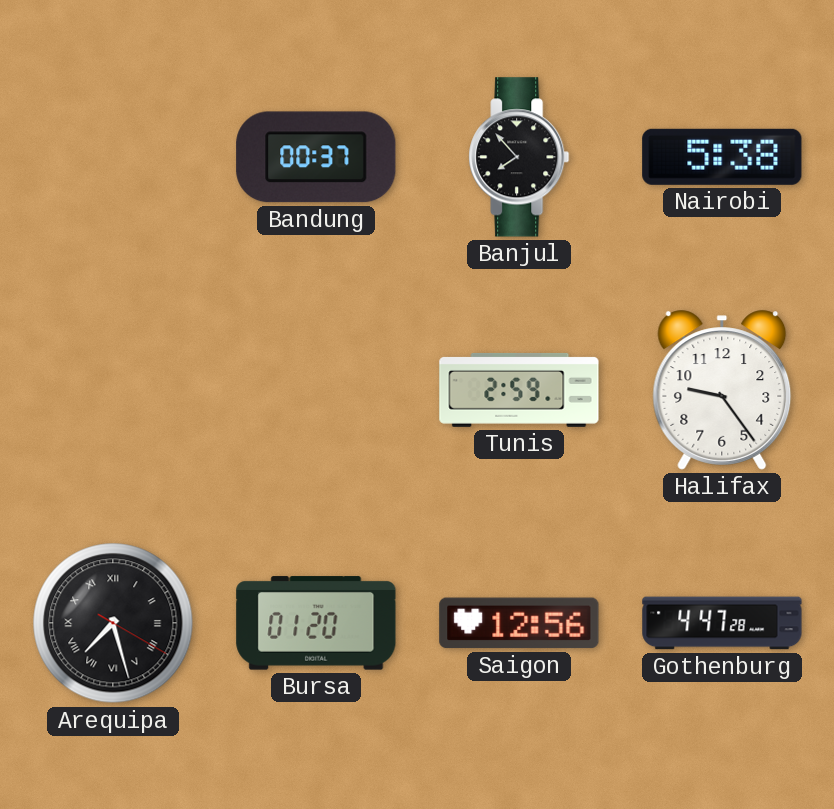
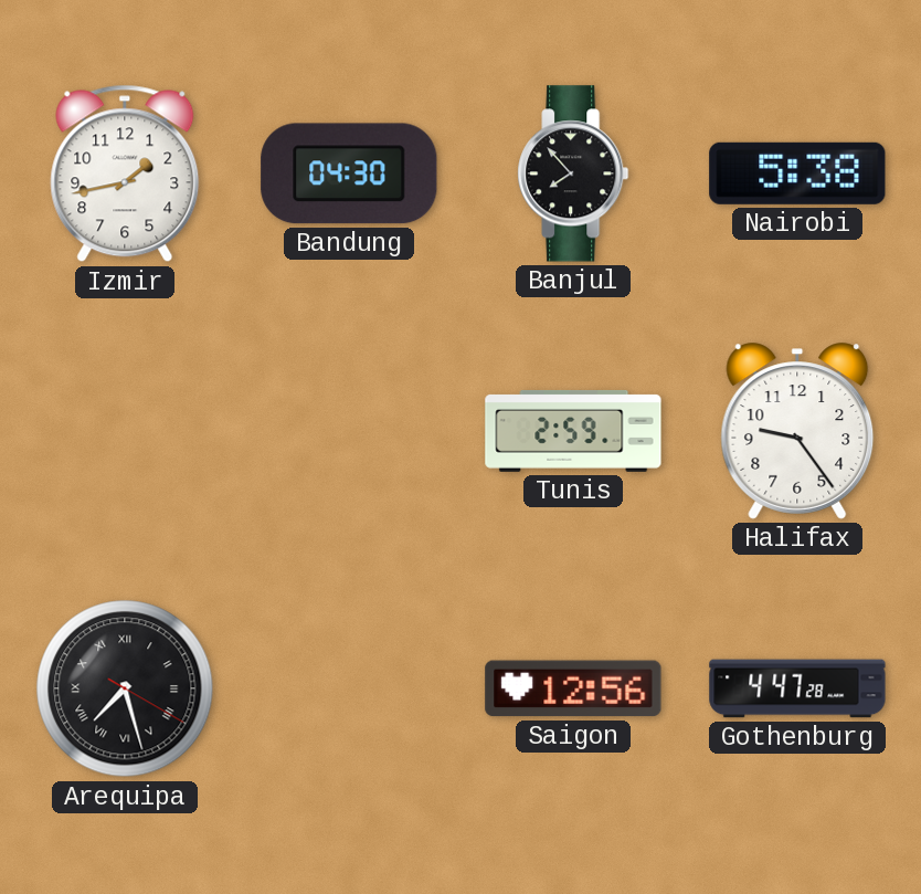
Izmir: none -> 1:43
Bandung: 00:37 -> 04:30
Bursa: 01:20 -> none
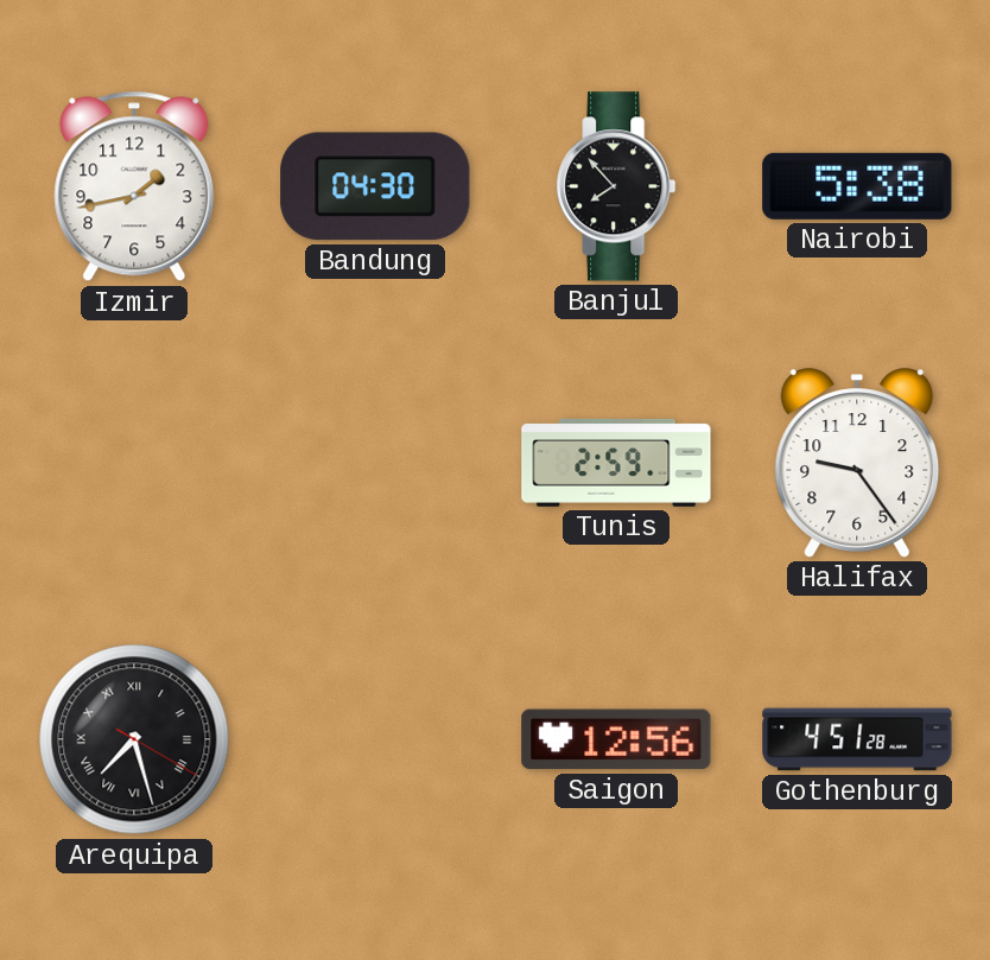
Gothenburg: 4:47 -> 4:51
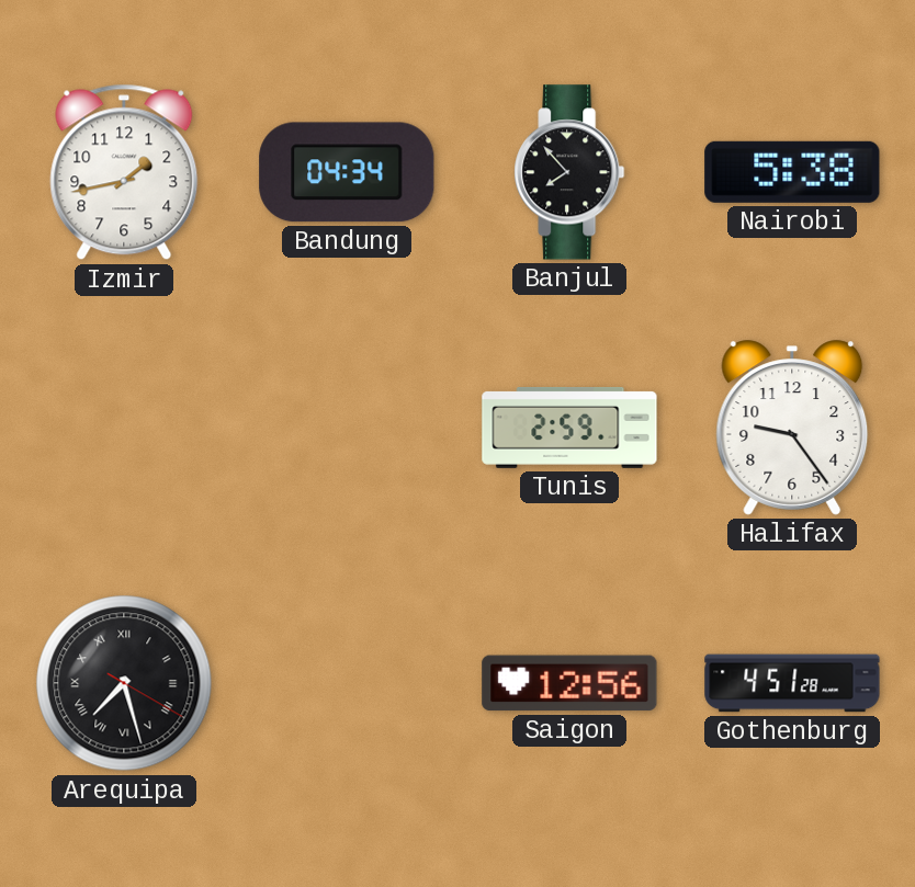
Bandung: 04:30 -> 04:34
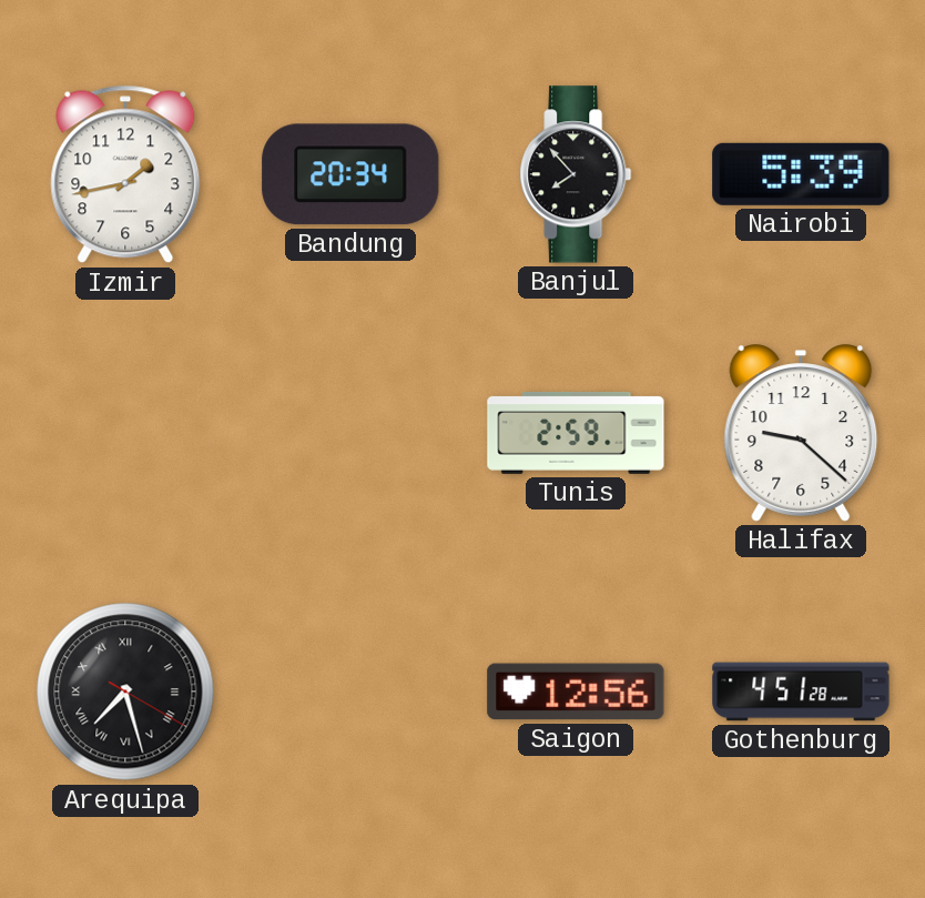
Bandung: 04:34 -> 20:34
Nairobi: 5:38 -> 5:39
Halifax: 9:24 -> 9:22
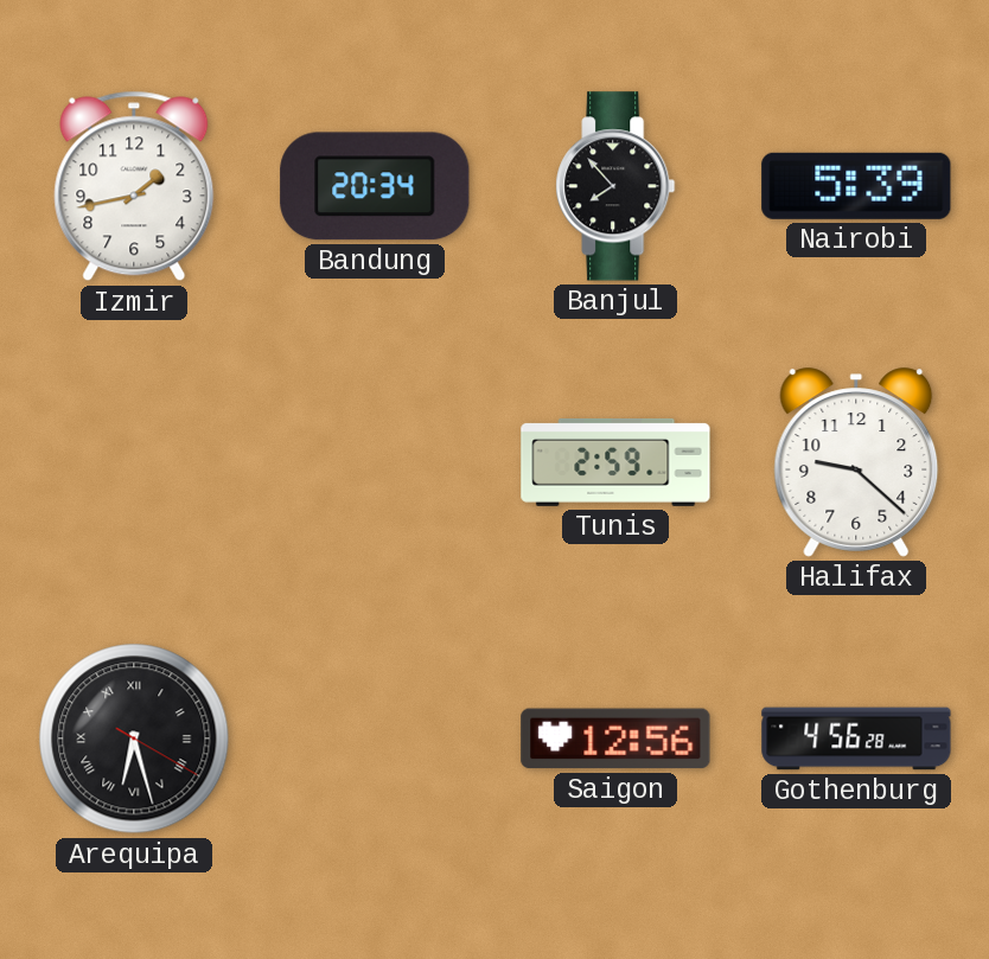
Arequipa: 7:27 -> 6:27
Gothenburg: 4:51 -> 4:56
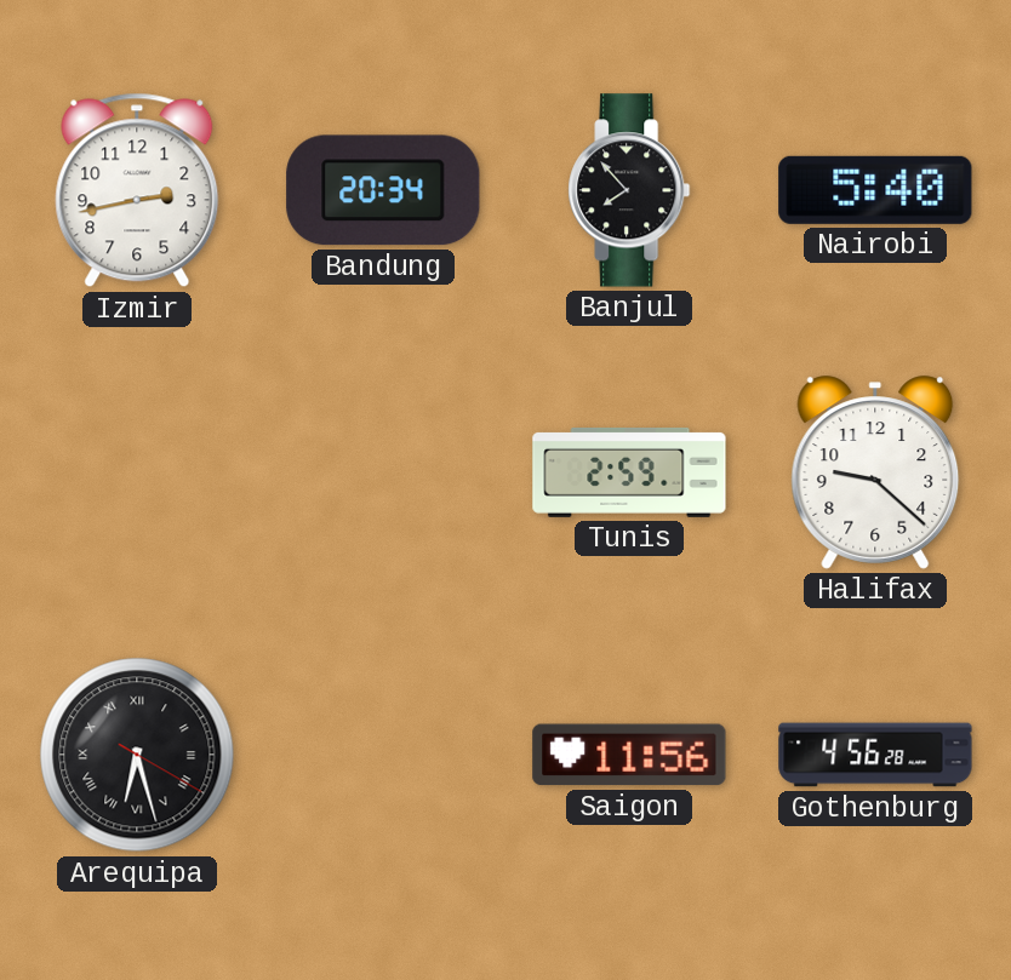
Izmir: 1:43 -> 2:43
Nairobi: 5:39 -> 5:40
Saigon: 12:56 -> 11:56
